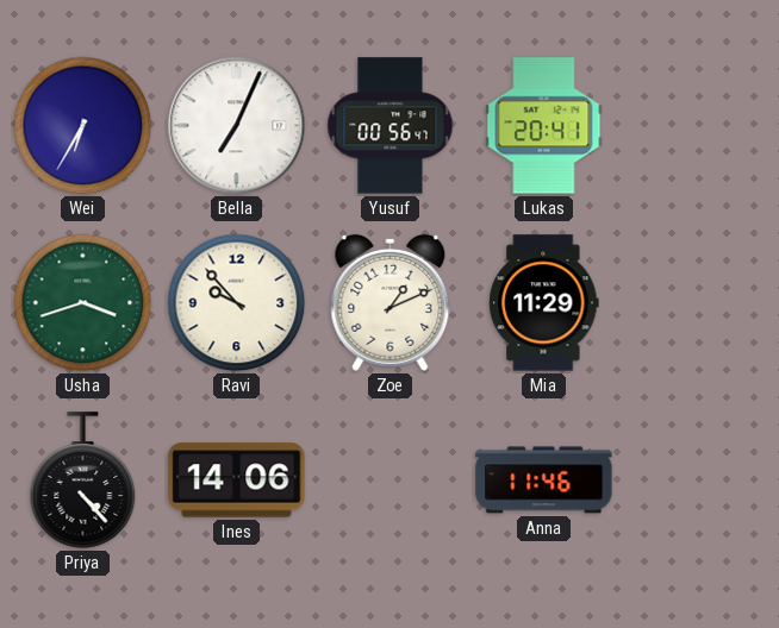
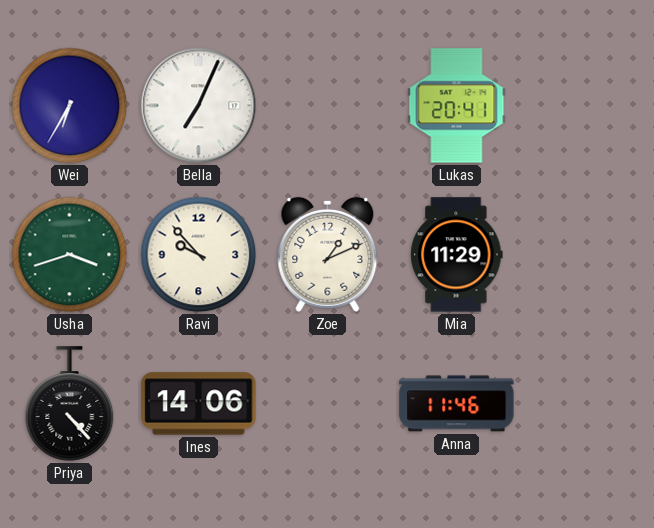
Yusuf: 00:56 -> none
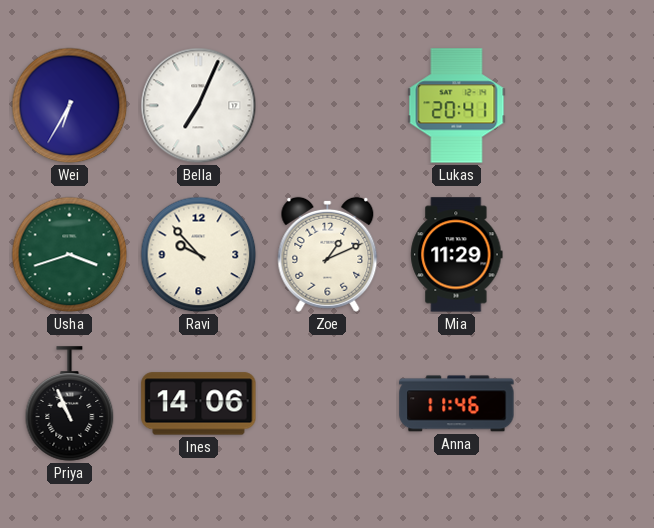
Priya: 4:23 -> 10:56
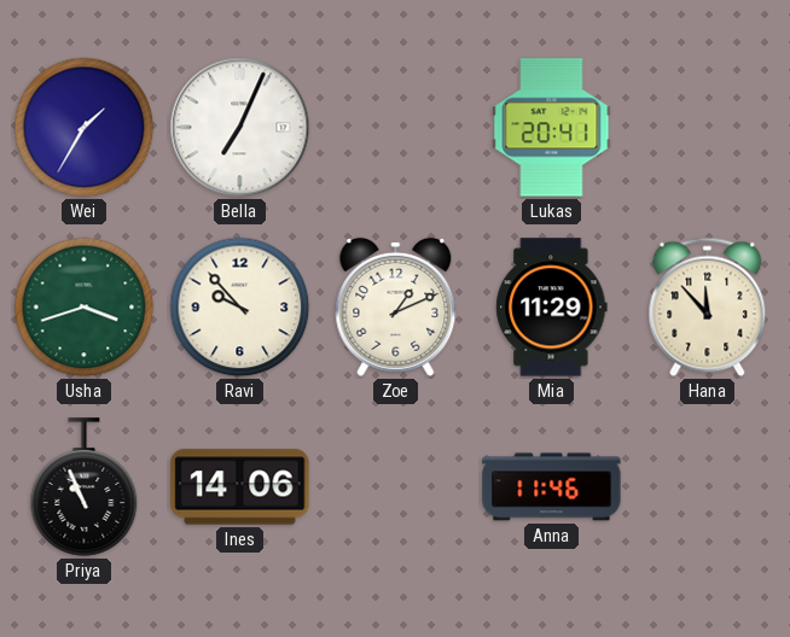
Wei: 6:35 -> 1:35
Hana: none -> 11:53
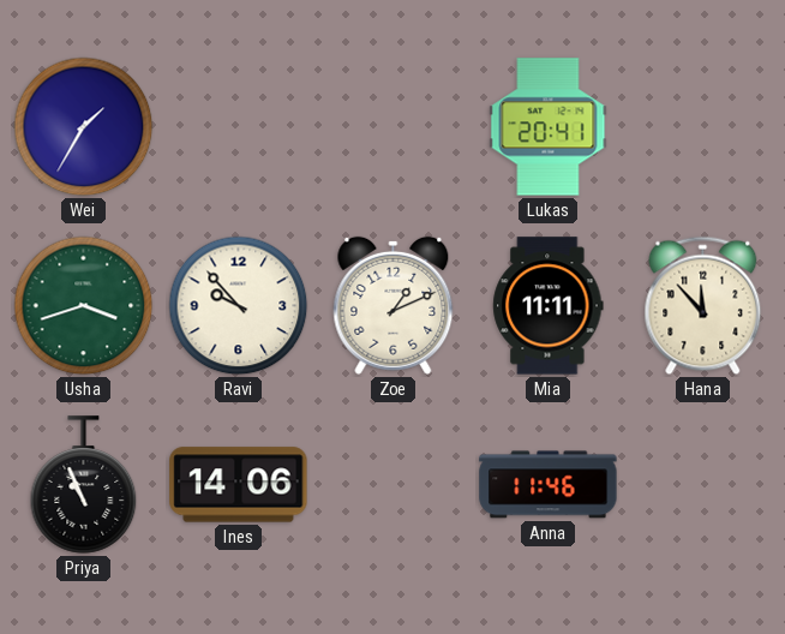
Bella: 7:04 -> none
Mia: 11:29 -> 11:11
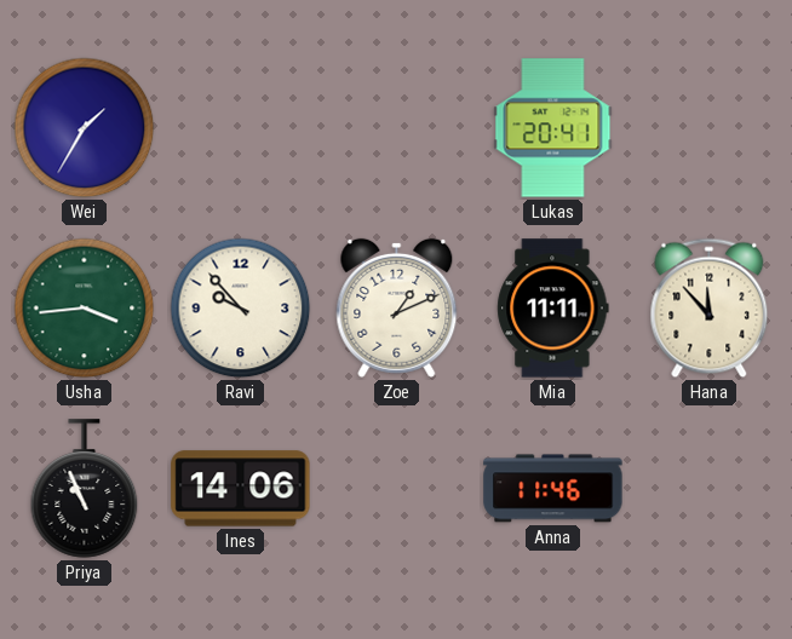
Usha: 3:42 -> 3:44
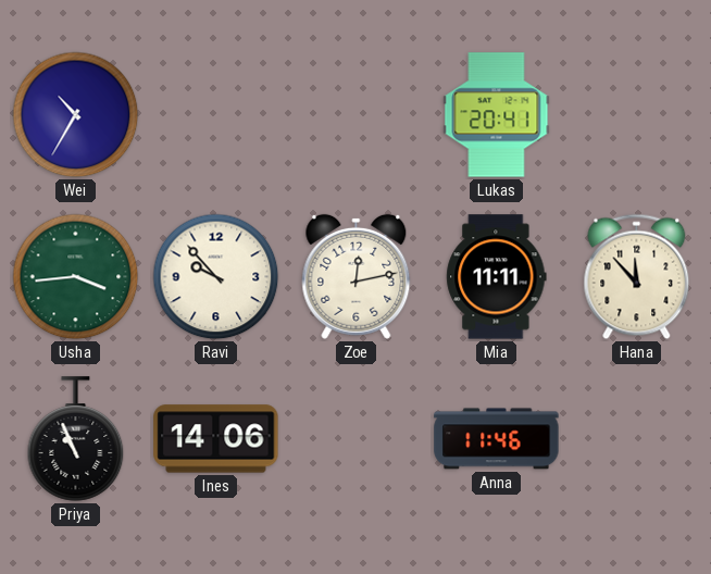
Wei: 1:35 -> 10:35
Zoe: 1:11 -> 12:13
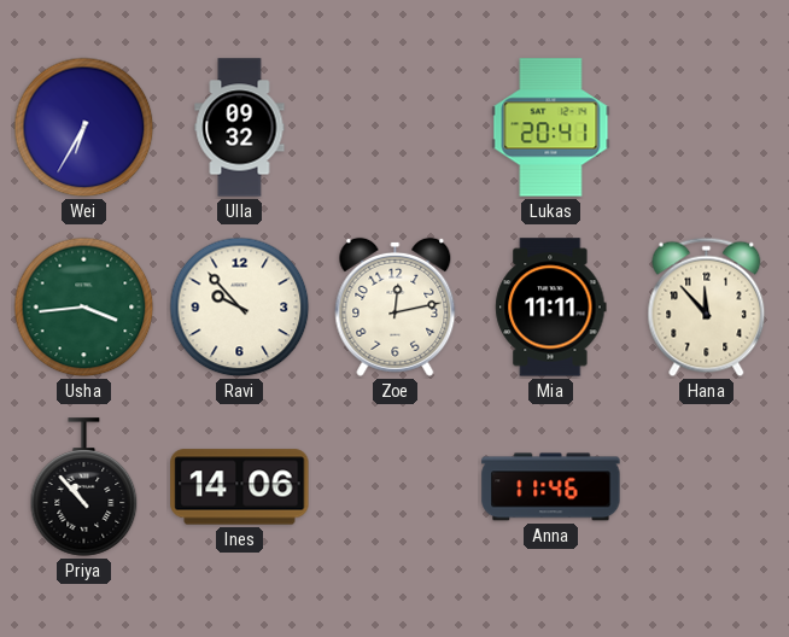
Wei: 10:35 -> 6:35
Ulla: none -> 09:32
Priya: 10:56 -> 10:53
